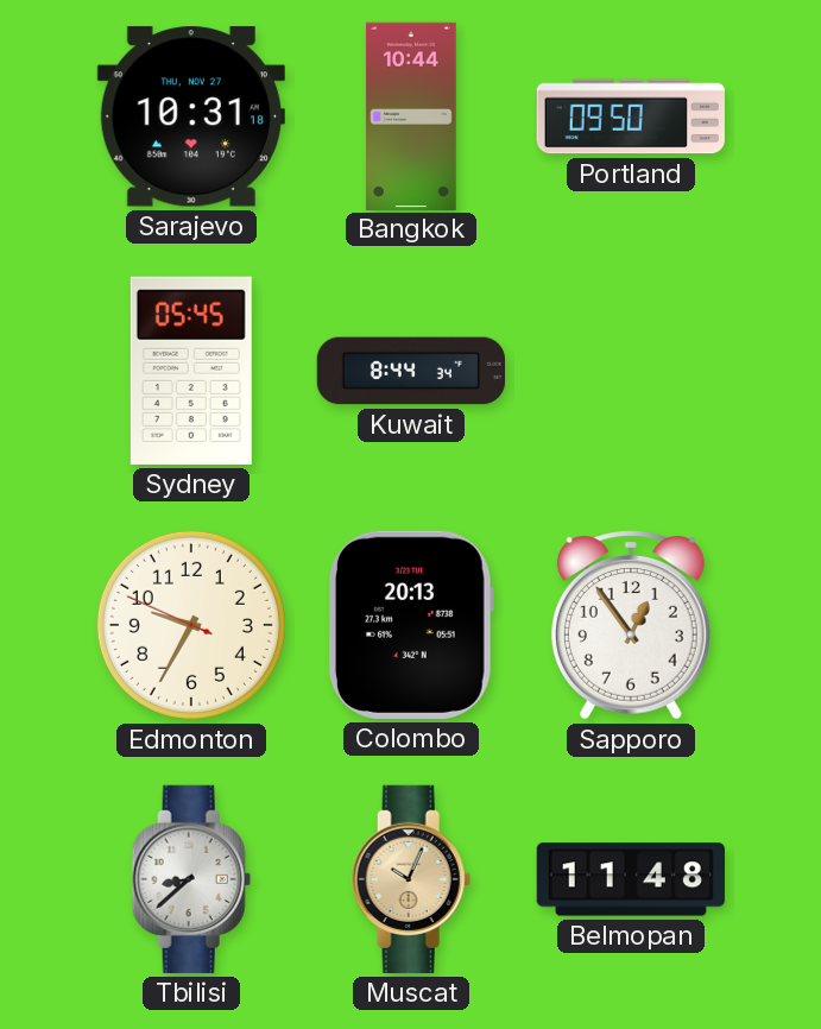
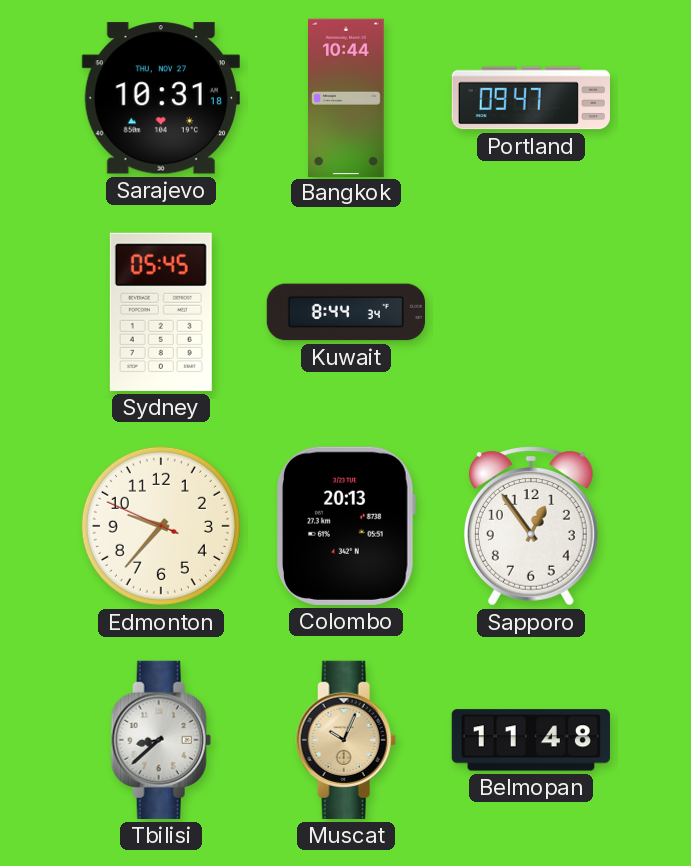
Portland: 09:50 -> 09:47
Edmonton: 9:34 -> 9:36
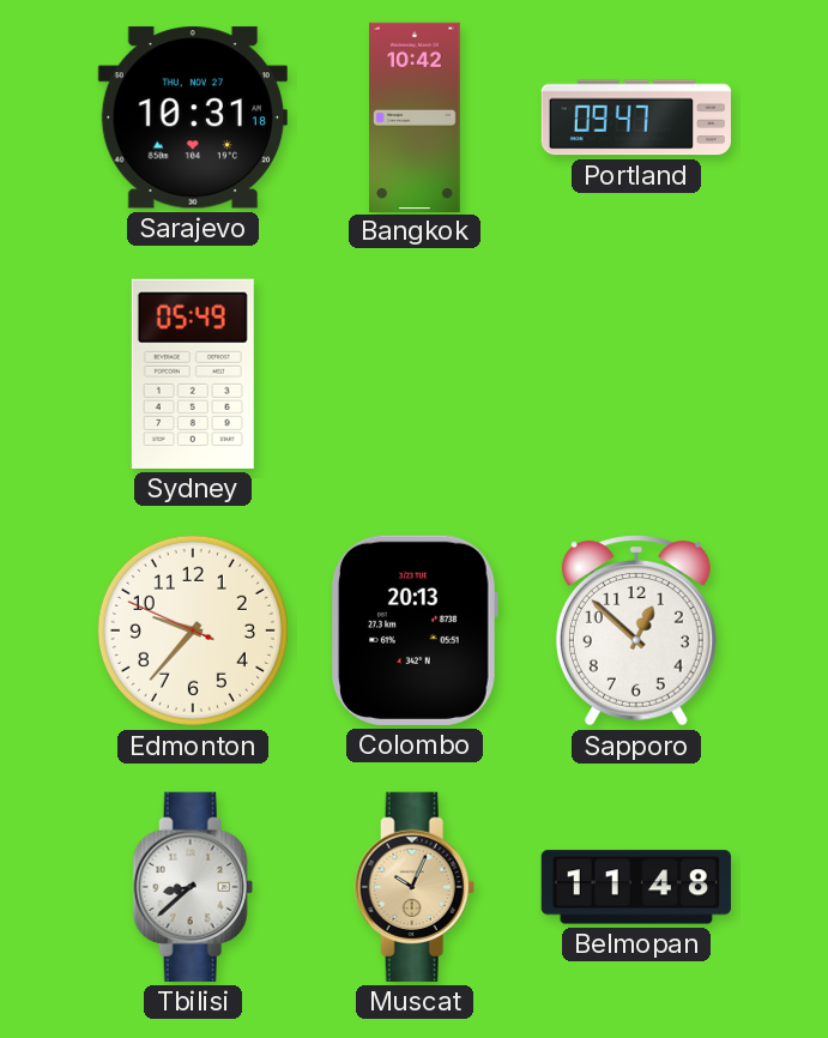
Bangkok: 10:44 -> 10:42
Sydney: 05:45 -> 05:49
Kuwait: 8:44 -> none
Sapporo: 12:54 -> 12:52
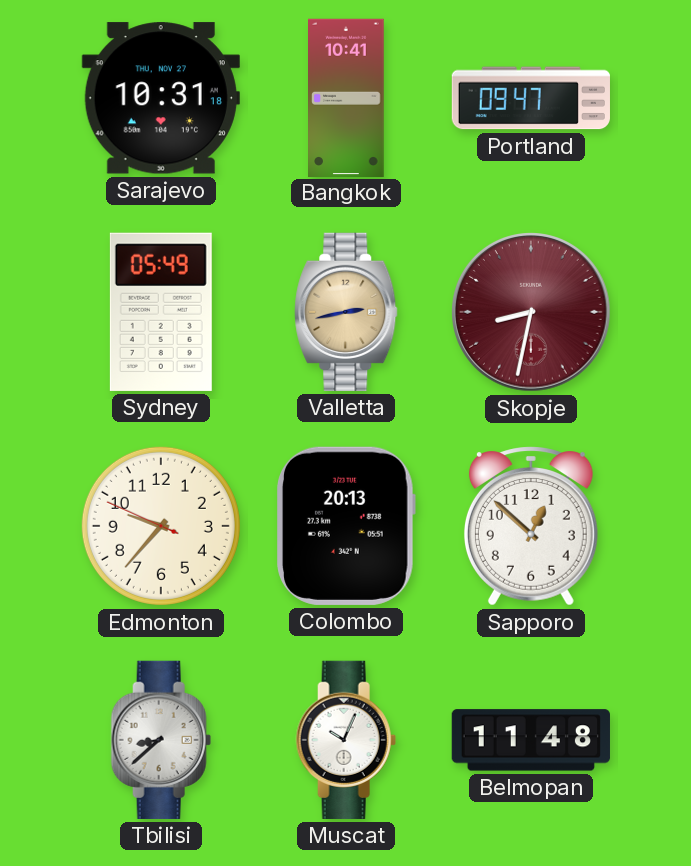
Bangkok: 10:42 -> 10:41
Valletta: none -> 2:43
Skopje: none -> 8:32
Muscat dial: champagne -> white
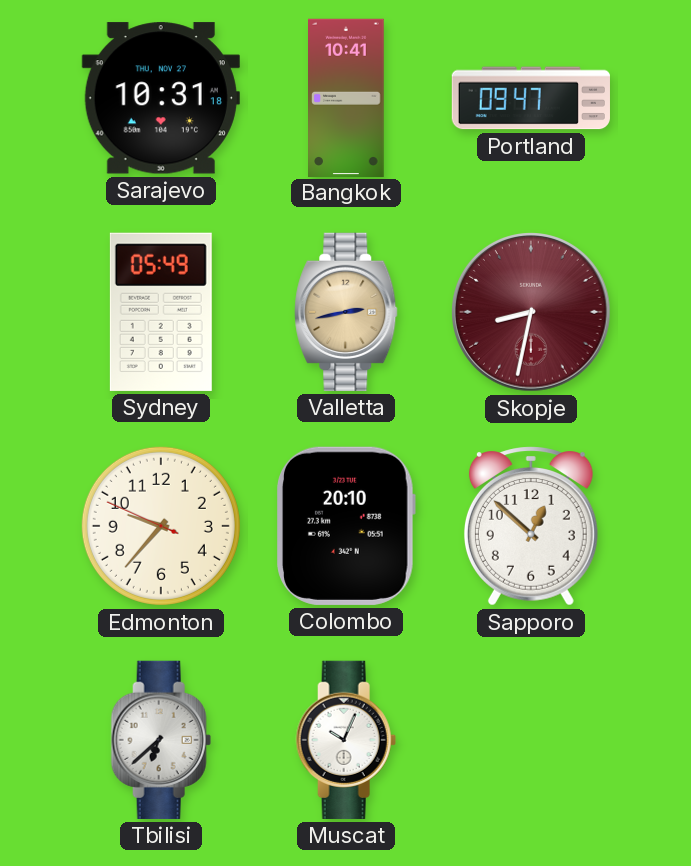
Colombo: 20:13 -> 20:10
Tbilisi: 8:38 -> 6:38
Belmopan: 11:48 -> none
